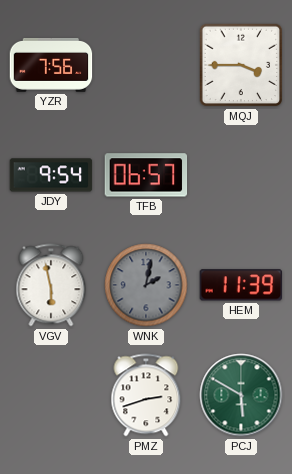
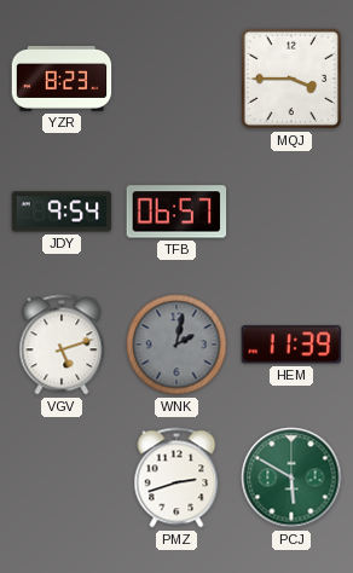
YZR: 7:56 -> 8:23
VGV: 5:58 -> 5:12
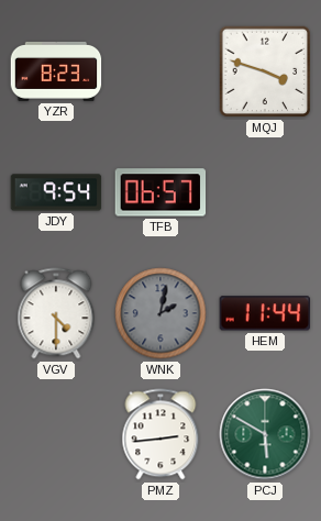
MQJ: 3:45 -> 3:48
VGV: 5:12 -> 4:30
HEM: 11:39 -> 11:44
PMZ: 2:42 -> 2:44
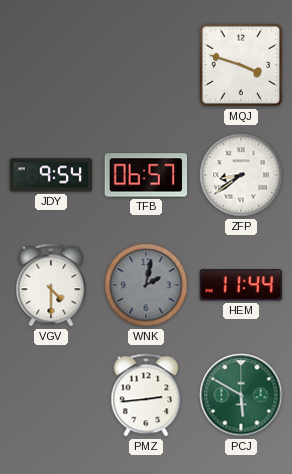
YZR: 8:23 -> none
ZFP: none -> 8:39
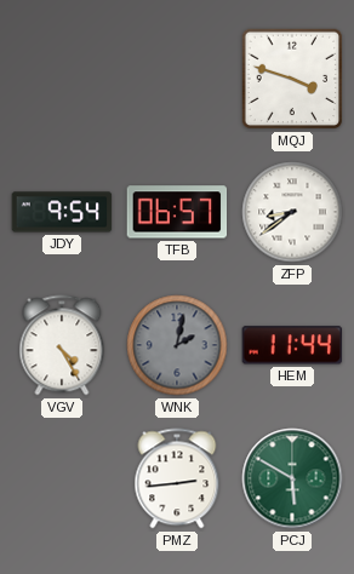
VGV: 4:30 -> 4:25
